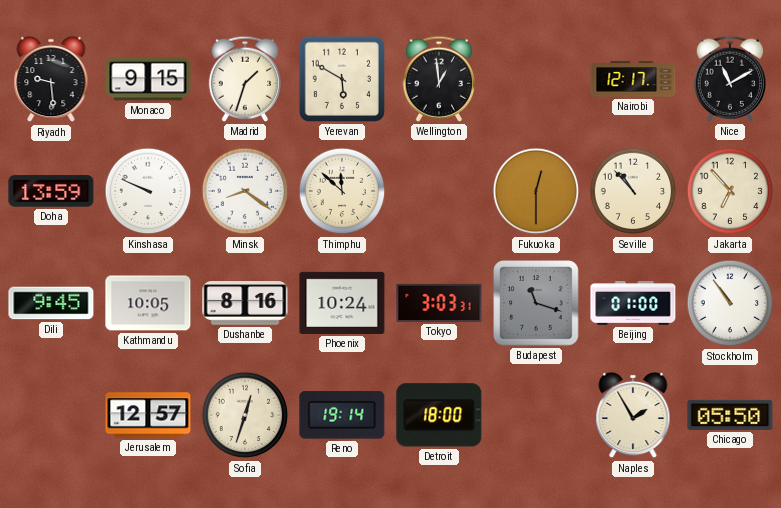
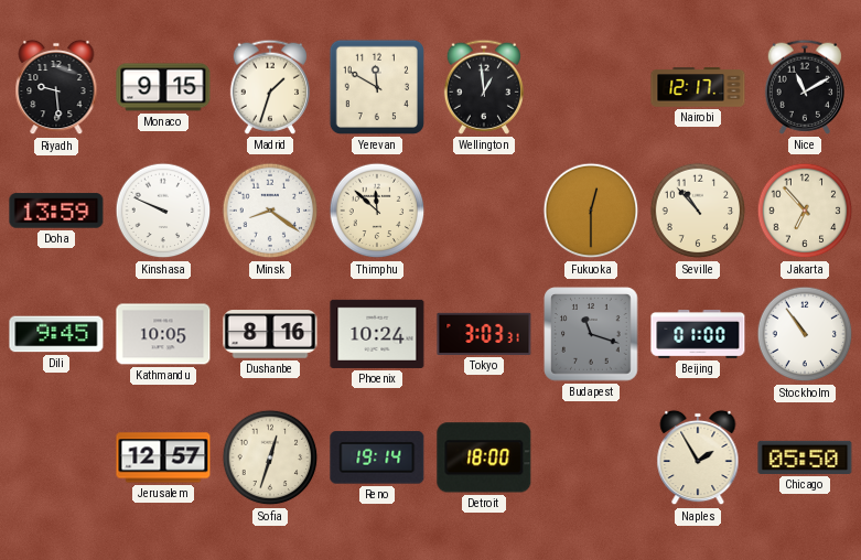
Yerevan: 5:50 -> 11:50
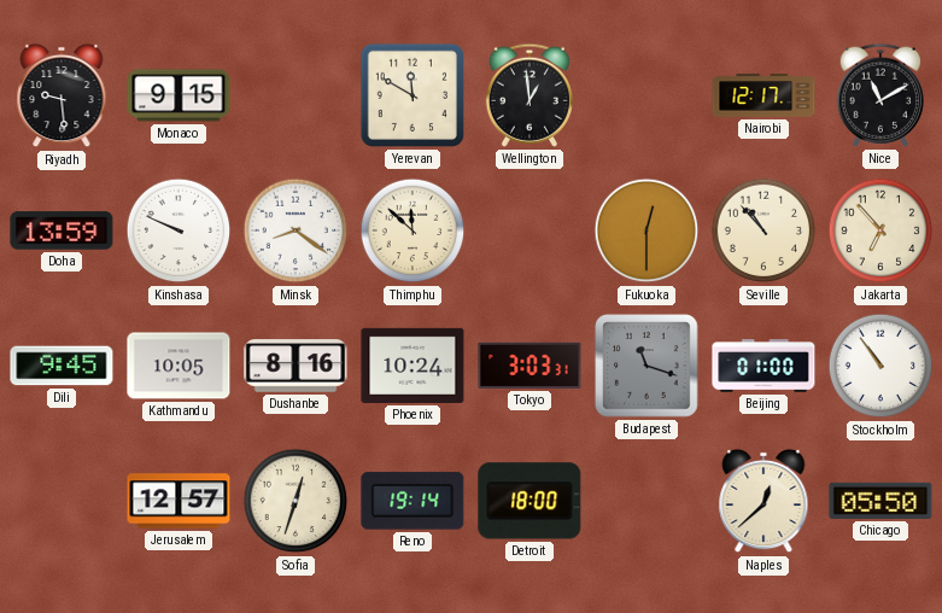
Madrid: 1:33 -> none
Naples: 1:55 -> 12:38
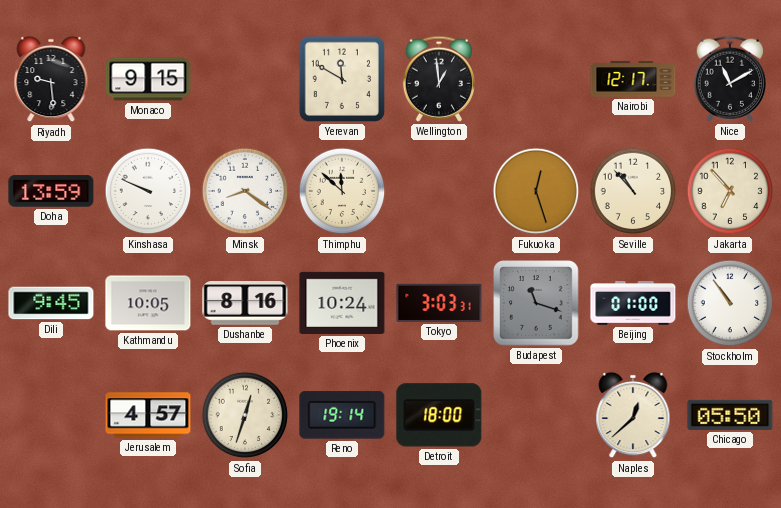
Fukuoka: 12:30 -> 12:27
Jerusalem: 12:57 -> 4:57
